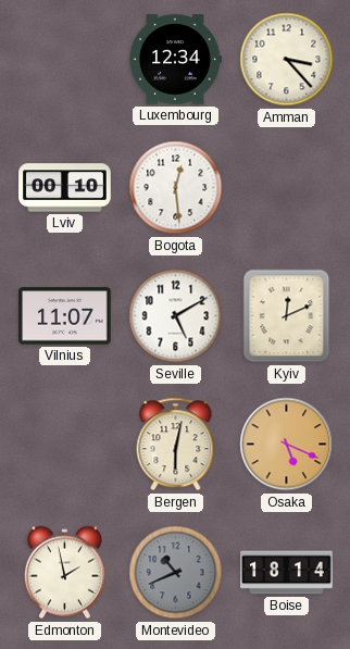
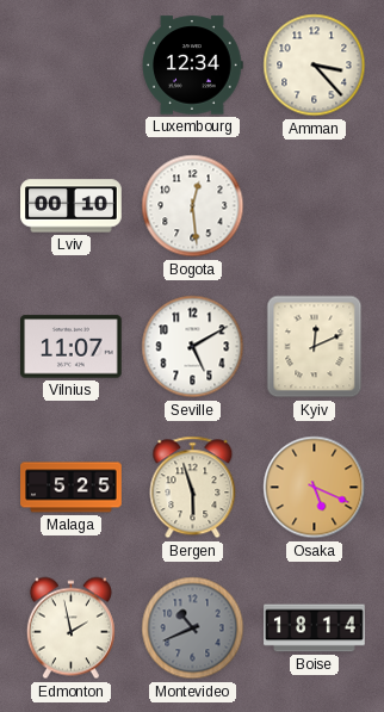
Malaga: none -> 5:25
Bergen: 6:02 -> 5:57
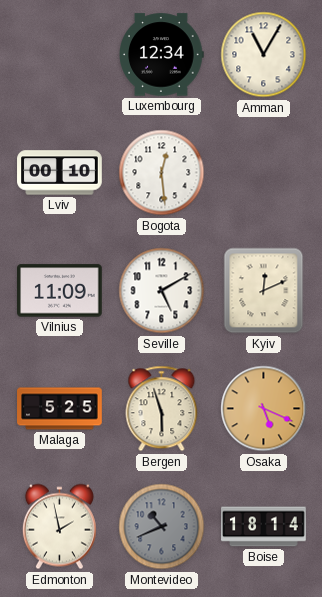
Amman: 3:23 -> 11:05
Vilnius: 11:07 -> 11:09
